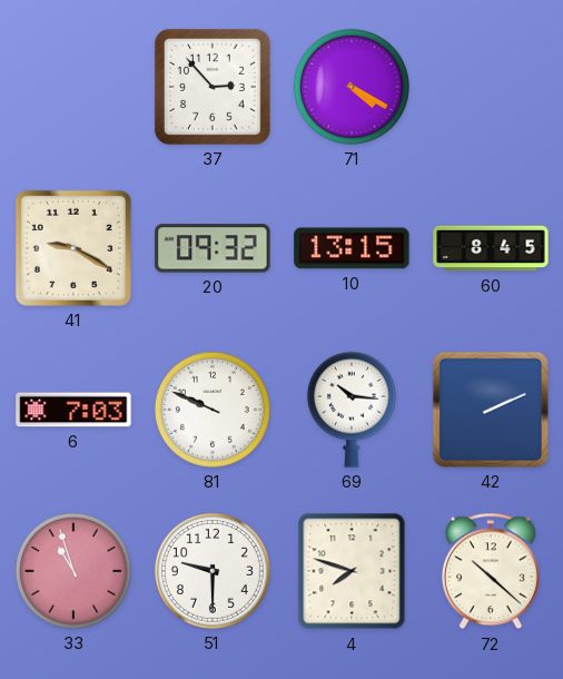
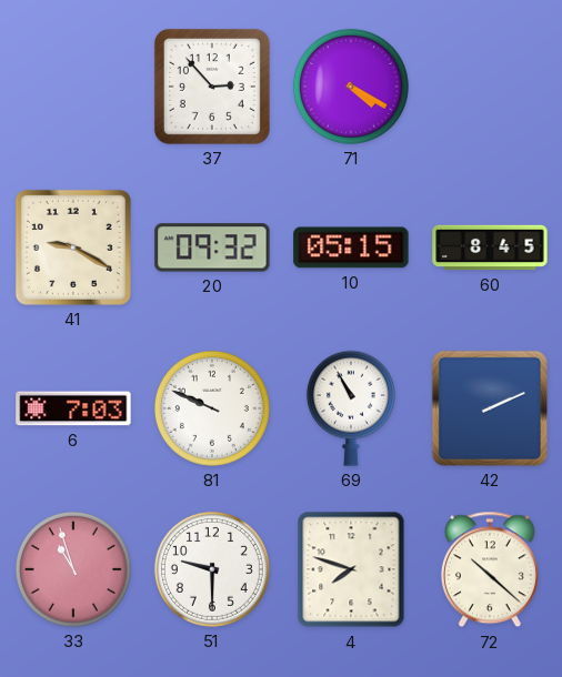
10: 13:15 -> 05:15
69: 10:16 -> 10:55
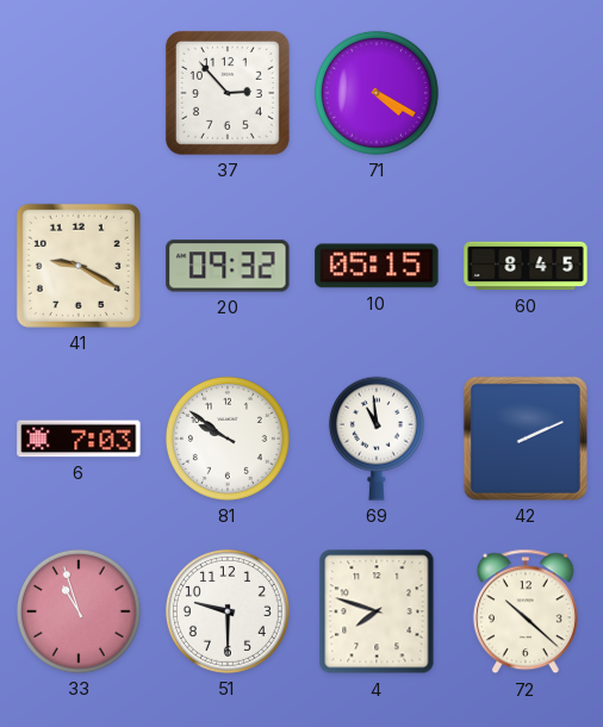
81: 9:49 -> 9:51
69: 10:55 -> 10:59
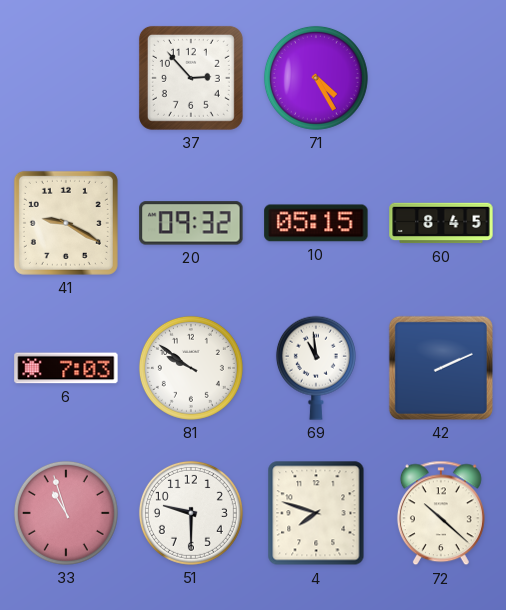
71: 4:20 -> 4:25
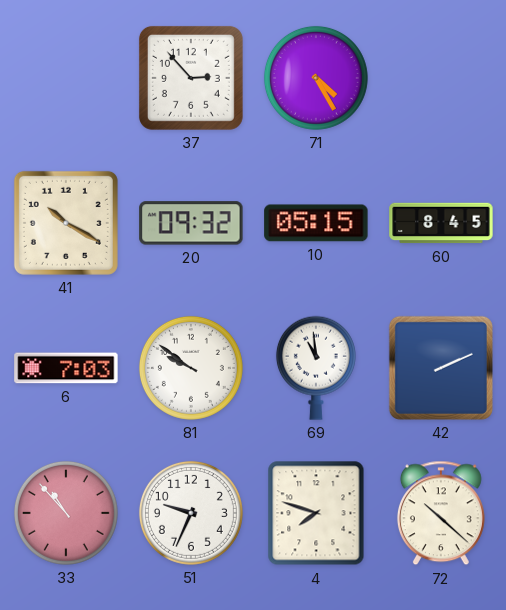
41: 9:20 -> 10:20
33: 10:57 -> 10:53
51: 9:30 -> 9:34
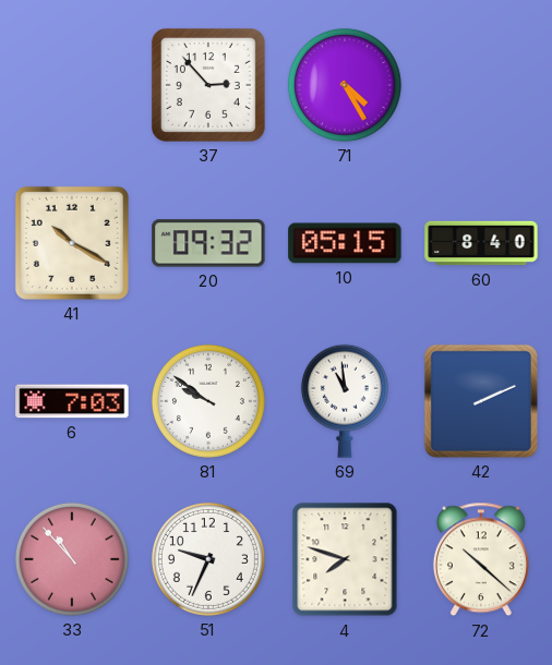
60: 8:45 -> 8:40
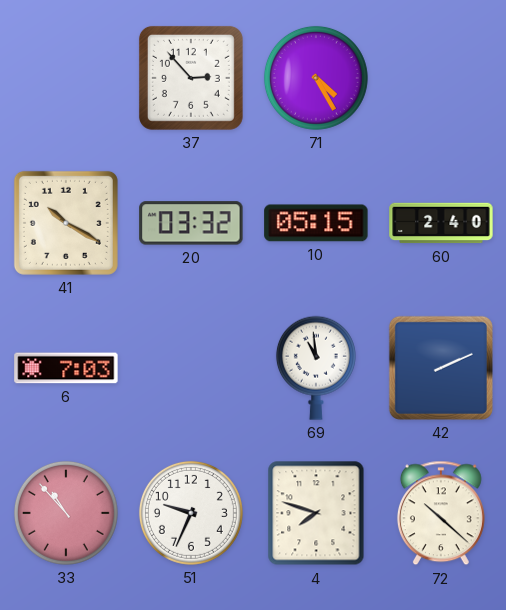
20: 09:32 -> 03:32
60: 8:40 -> 2:40
81: 9:51 -> none
